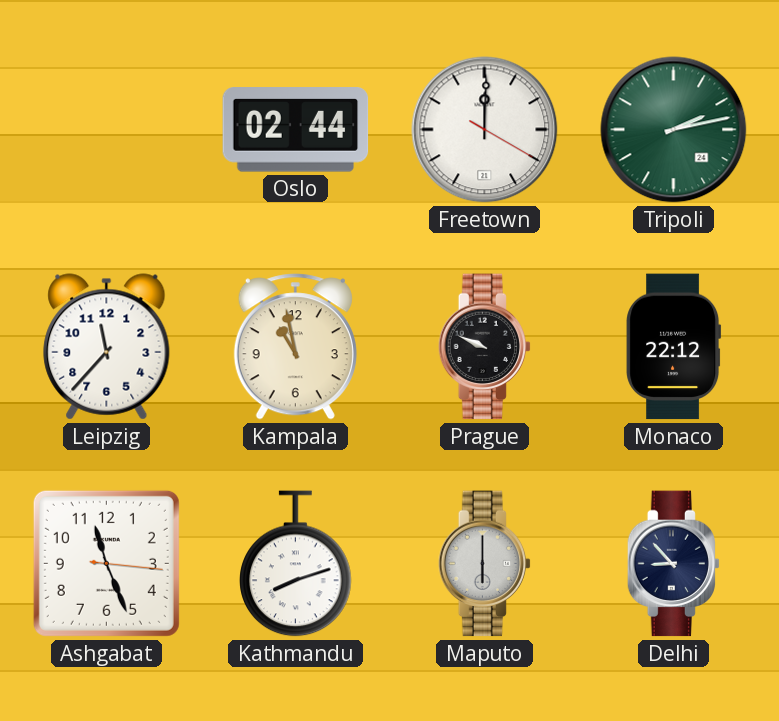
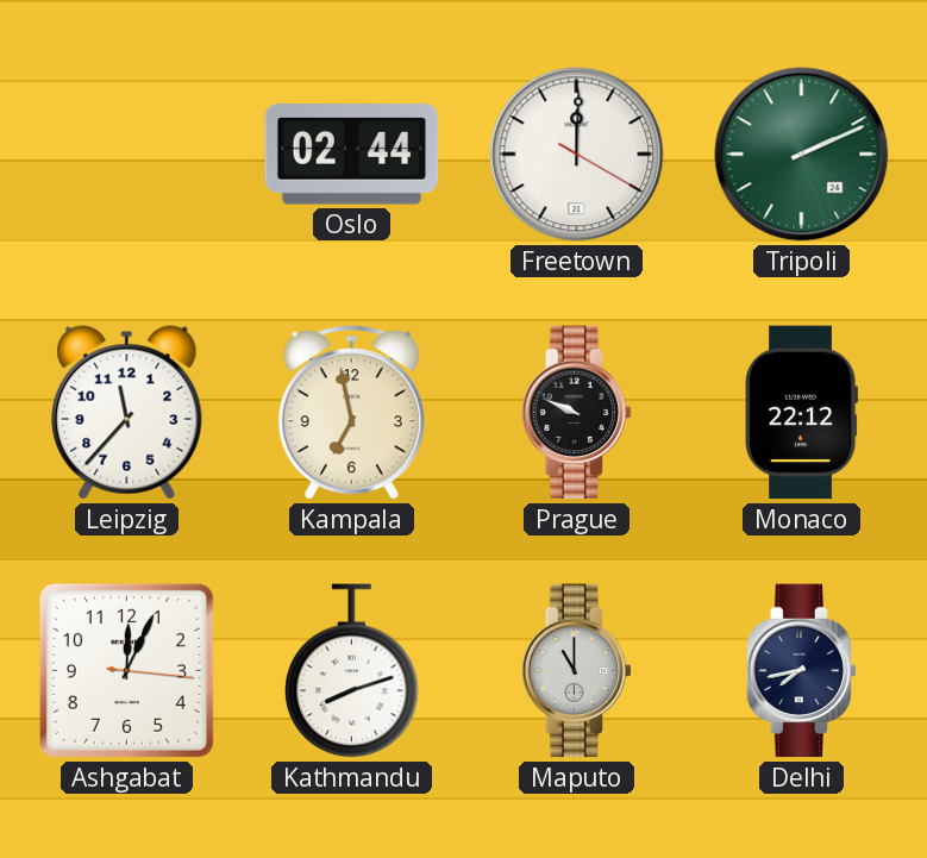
Tripoli: 2:13 -> 2:11
Kampala: 10:58 -> 6:58
Ashgabat: 11:26 -> 12:04
Maputo: 6:00 -> 11:00
Delhi: 8:53 -> 7:43
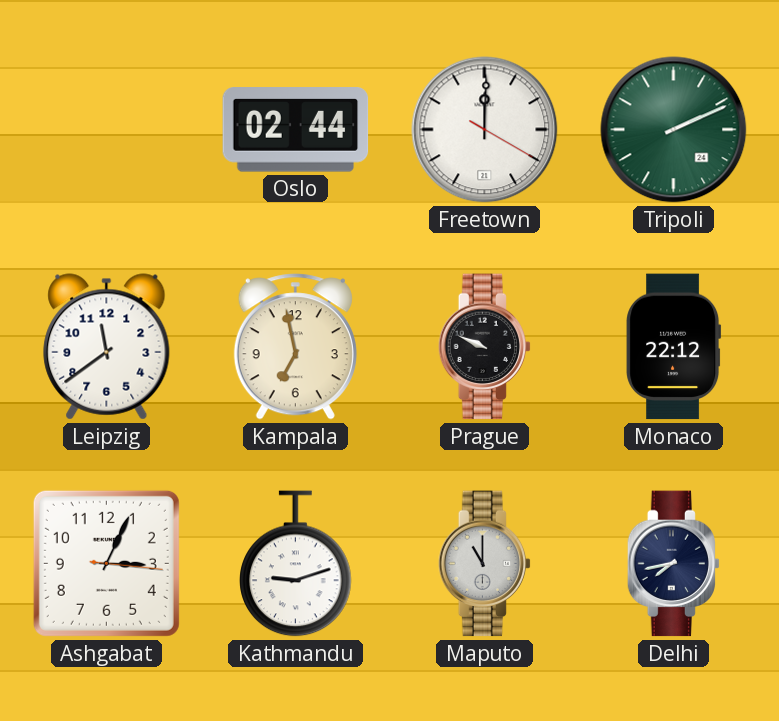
Leipzig: 11:37 -> 11:39
Ashgabat: 12:04 -> 3:04
Kathmandu: 8:12 -> 9:12
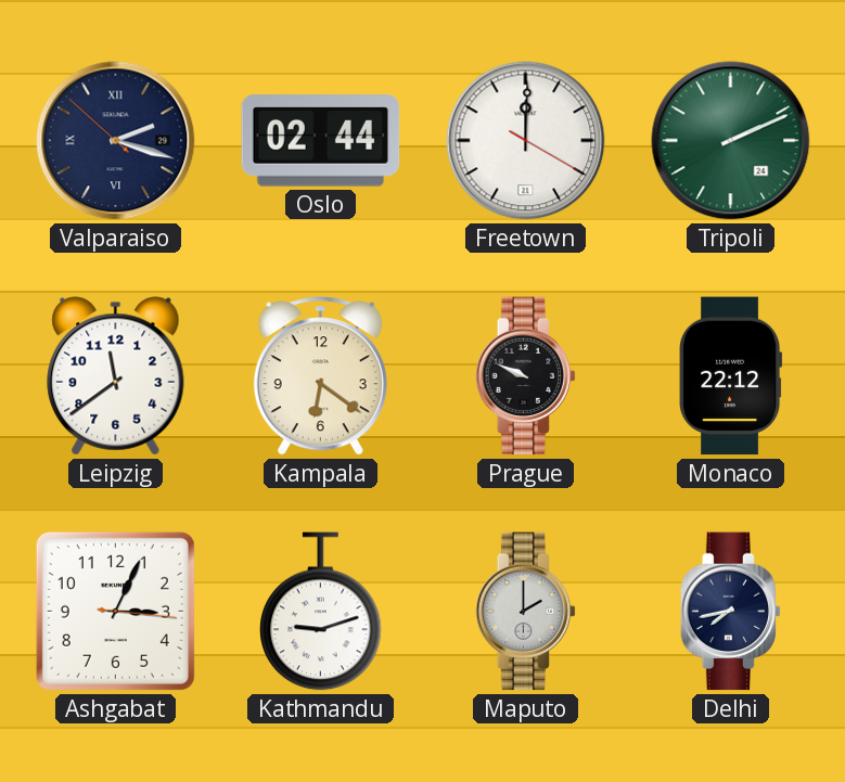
Valparaiso: none -> 2:17
Kampala: 6:58 -> 6:21
Maputo: 11:00 -> 2:00
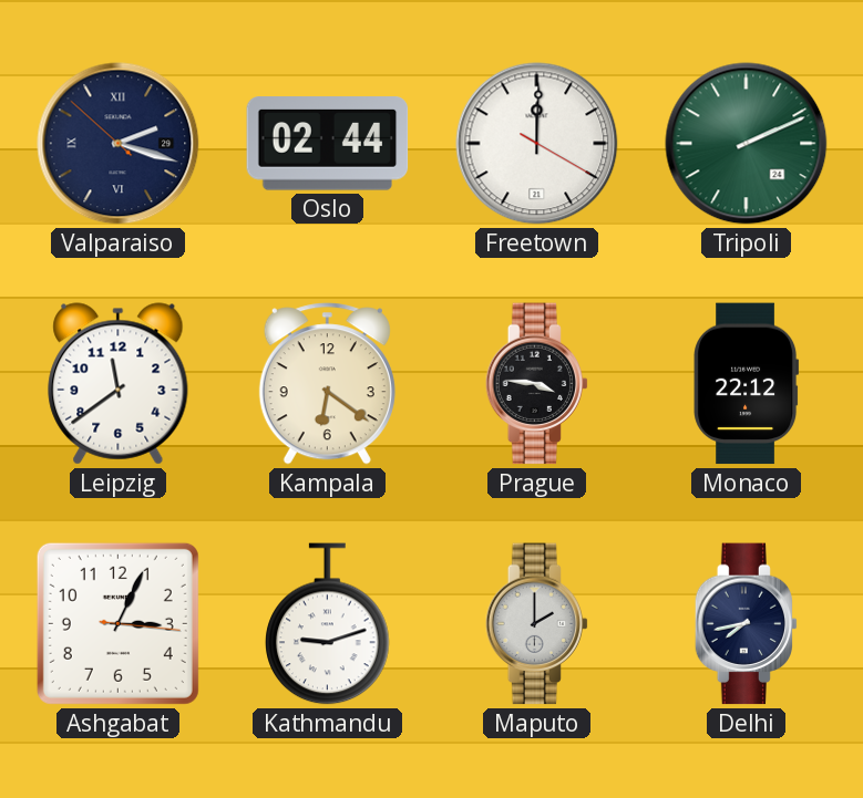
Prague: 9:49 -> 3:46
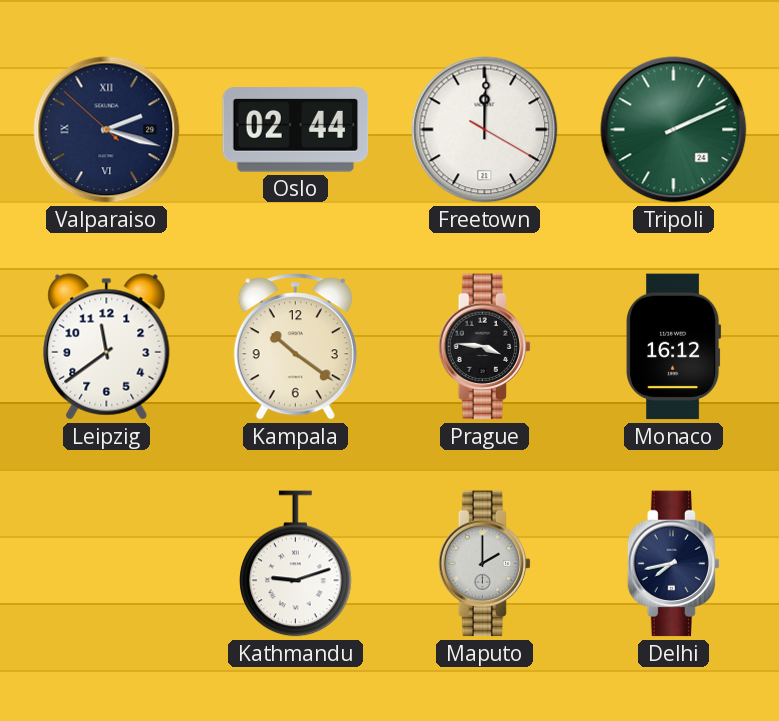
Kampala: 6:21 -> 10:21
Monaco: 22:12 -> 16:12
Ashgabat: 3:04 -> none
